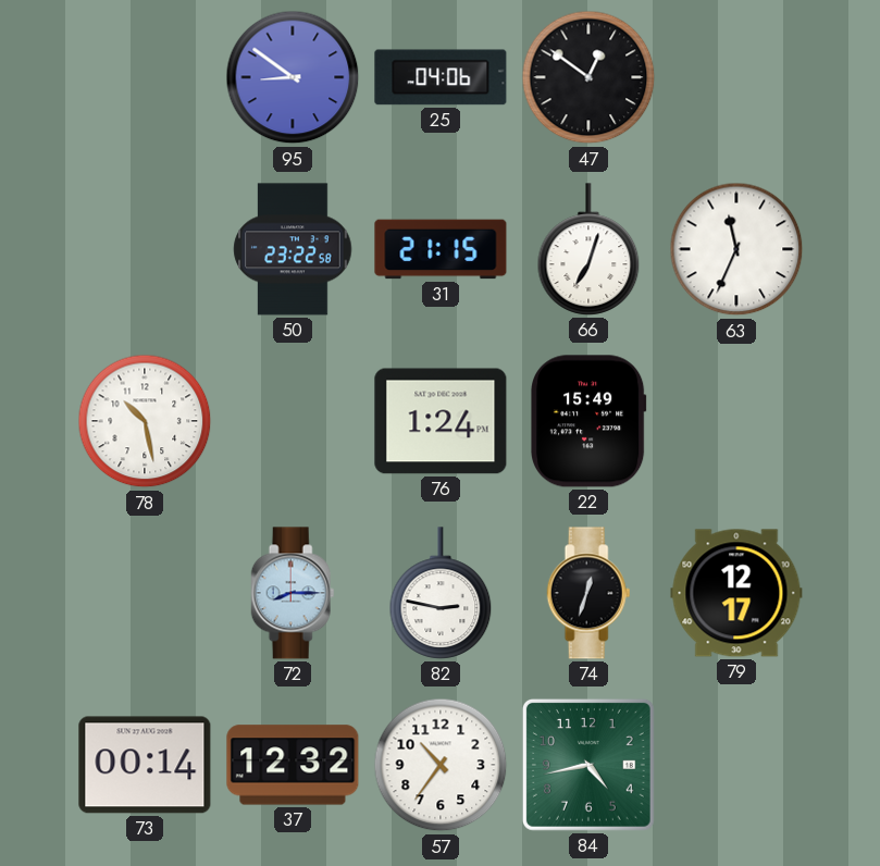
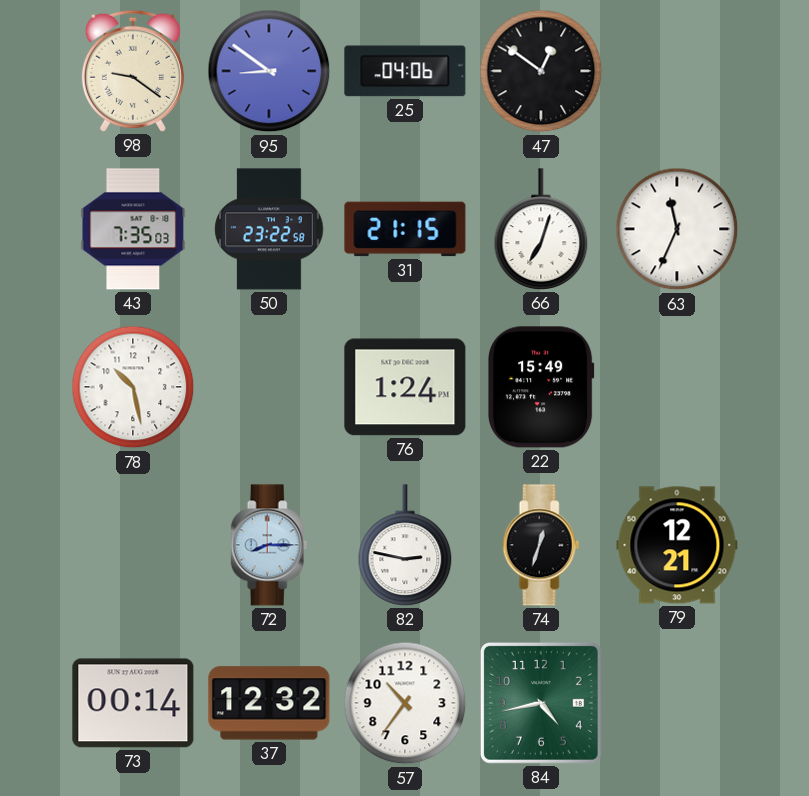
98: none -> 9:21
43: none -> 7:35
79: 12:17 -> 12:21
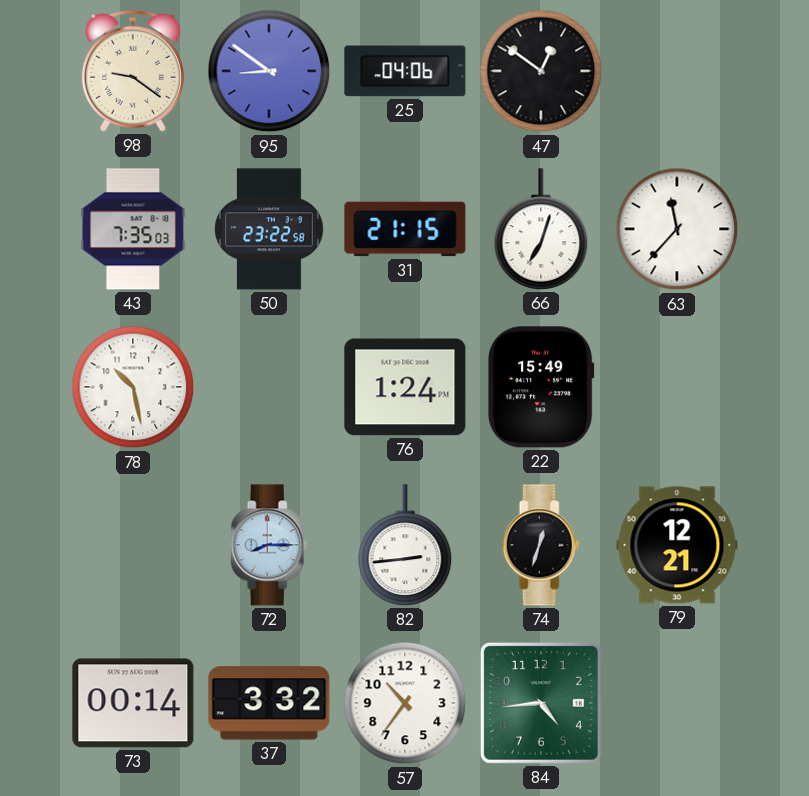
63: 11:34 -> 11:37
82: 2:47 -> 2:44
37: 12:32 -> 3:32
84: 4:43 -> 4:44
